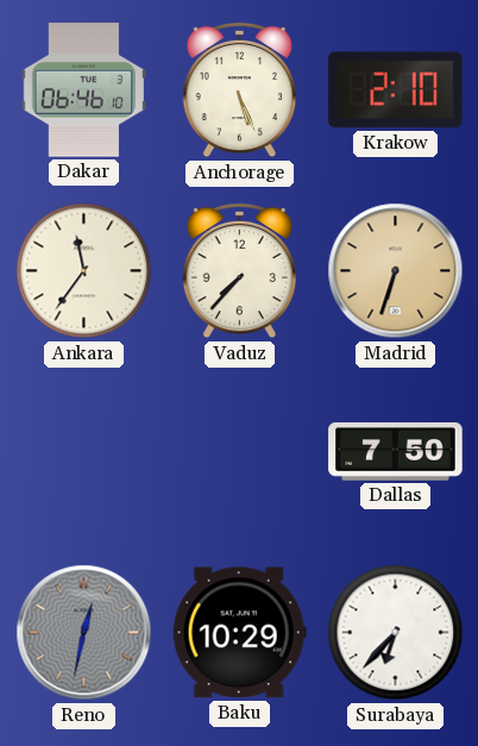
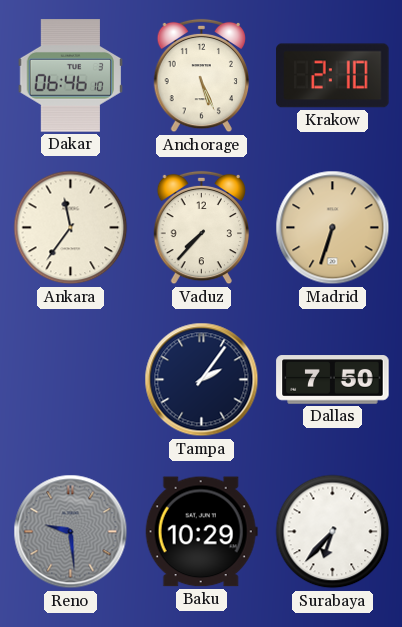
Tampa: none -> 2:06
Reno: 12:32 -> 9:29
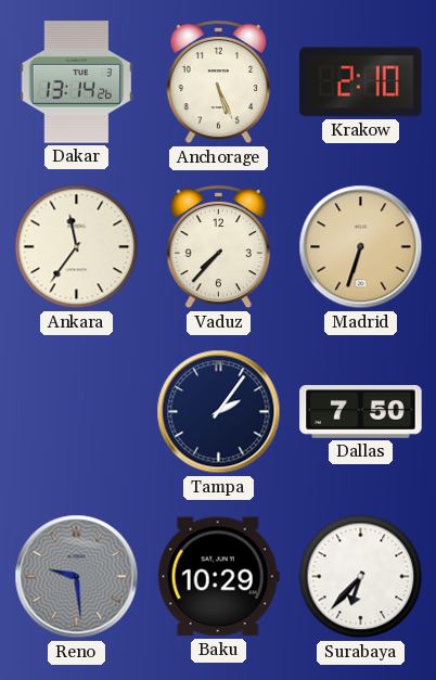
Dakar: 06:46 -> 13:14
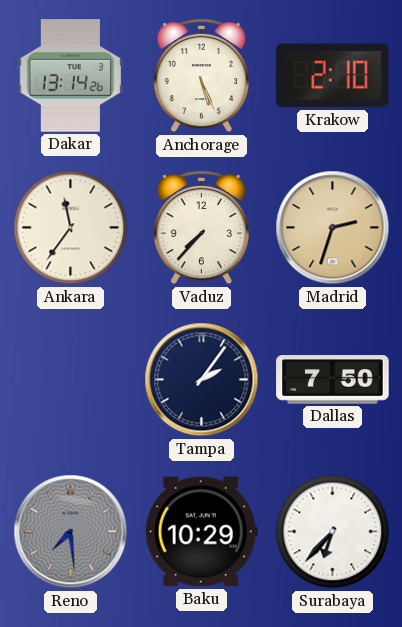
Madrid: 6:33 -> 2:33
Reno: 9:29 -> 7:29
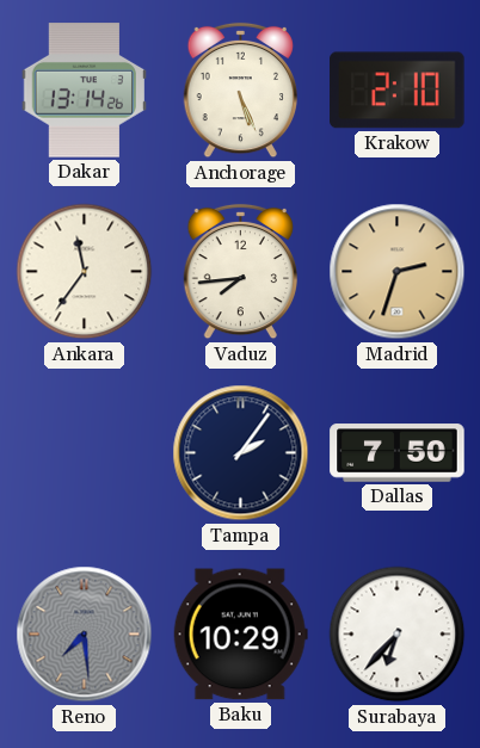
Vaduz: 7:37 -> 7:44
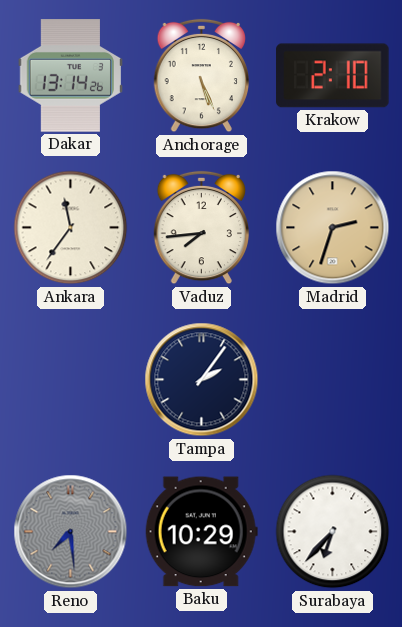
Dallas: 7:50 -> none
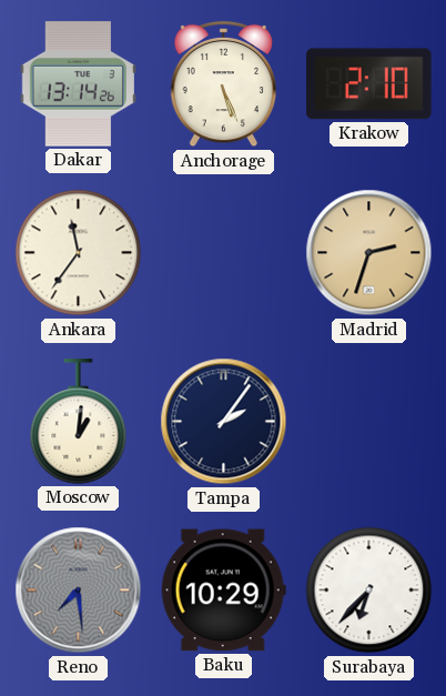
Vaduz: 7:44 -> none
Moscow: none -> 1:01
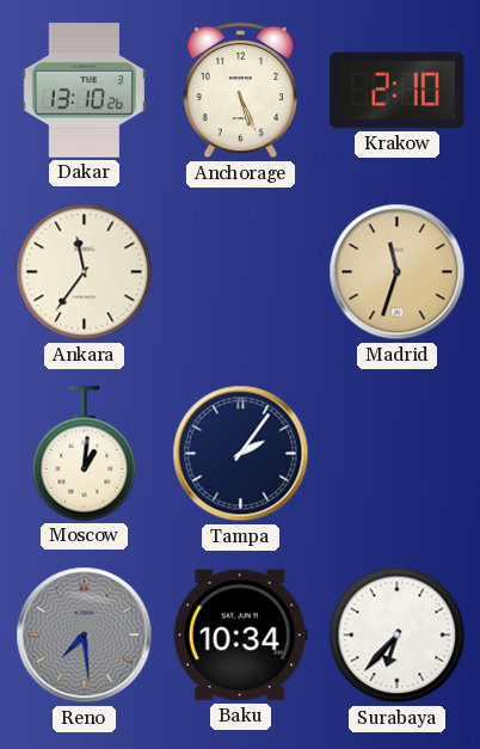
Dakar: 13:14 -> 13:10
Madrid: 2:33 -> 11:33
Baku: 10:29 -> 10:34
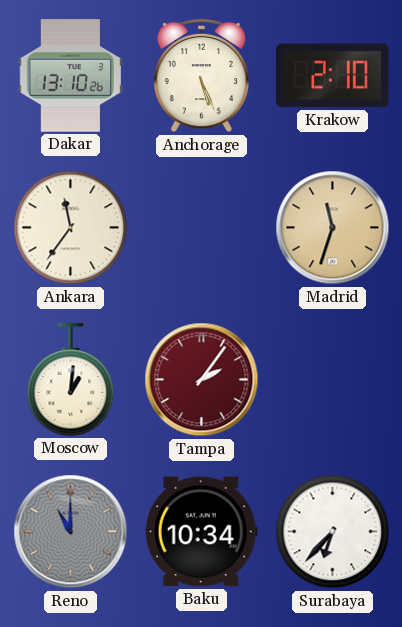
Tampa dial: navy -> burgundy
Reno: 7:29 -> 11:00
